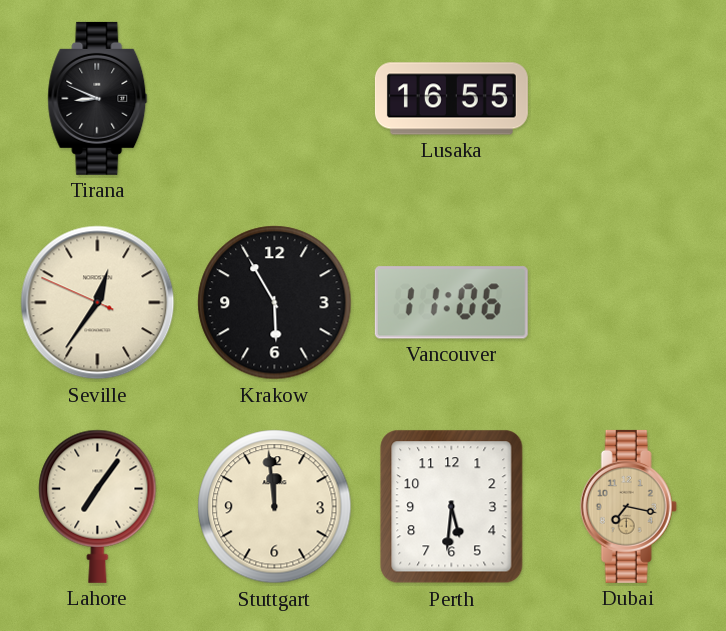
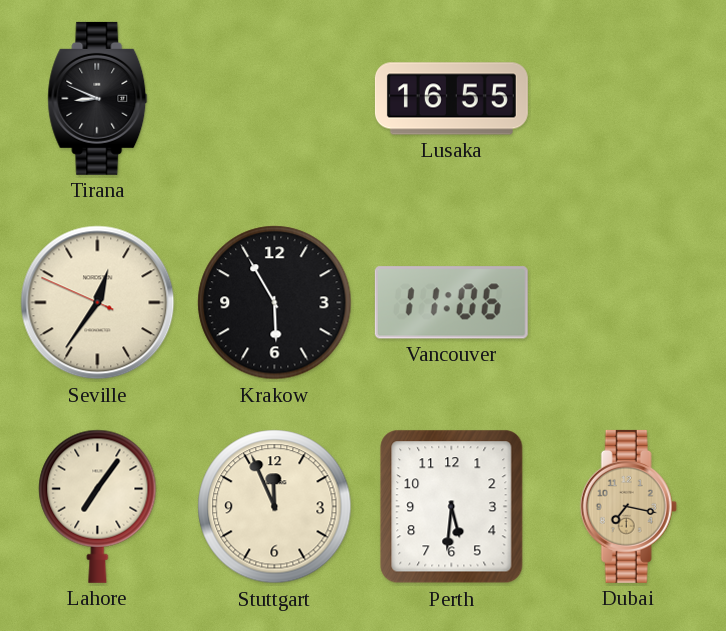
Stuttgart: 11:59 -> 11:56
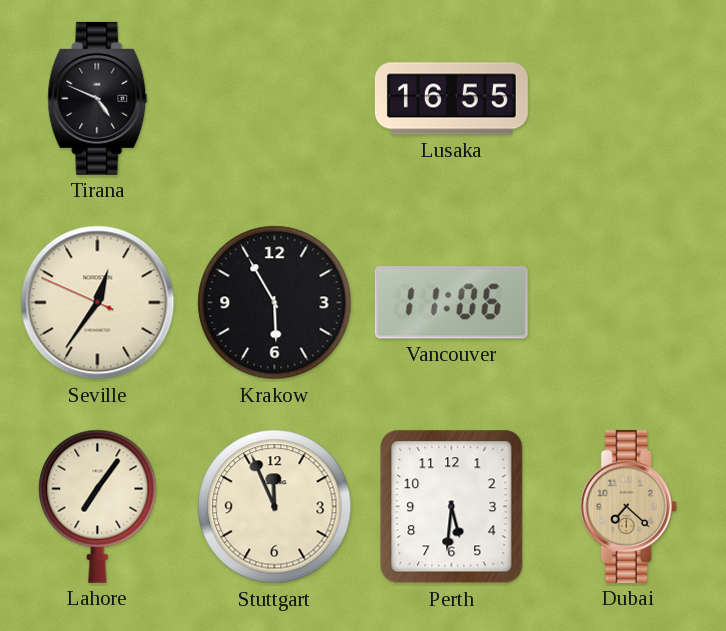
Tirana: 8:49 -> 4:49
Dubai: 7:17 -> 7:22
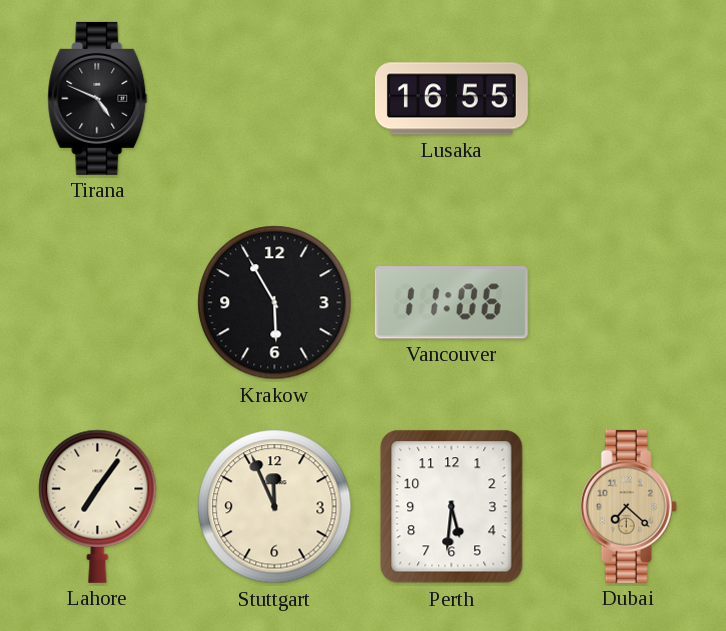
Seville: 12:35 -> none
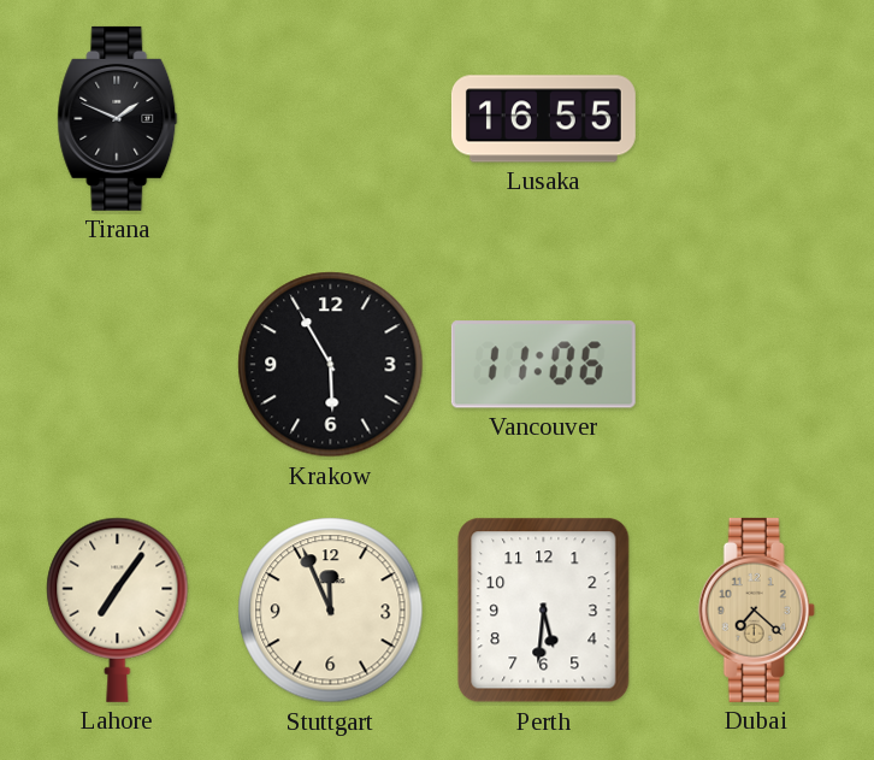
Tirana: 4:49 -> 1:49
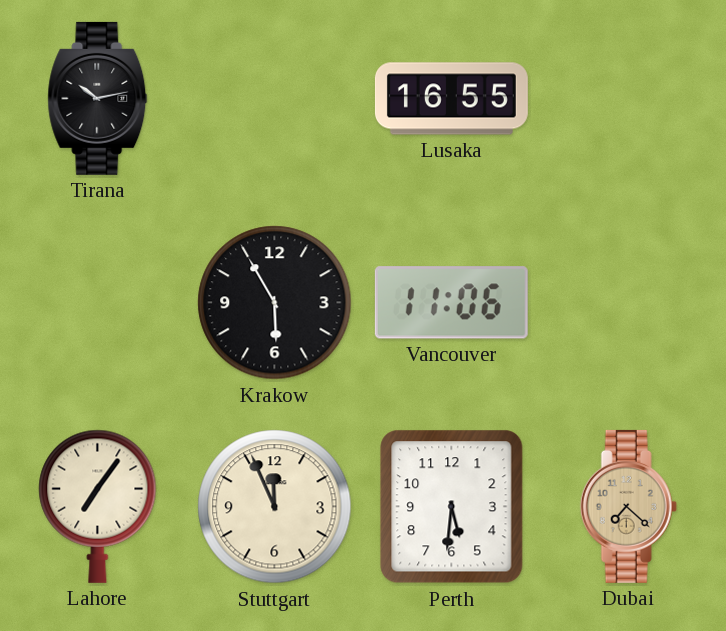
Tirana: 1:49 -> 10:13
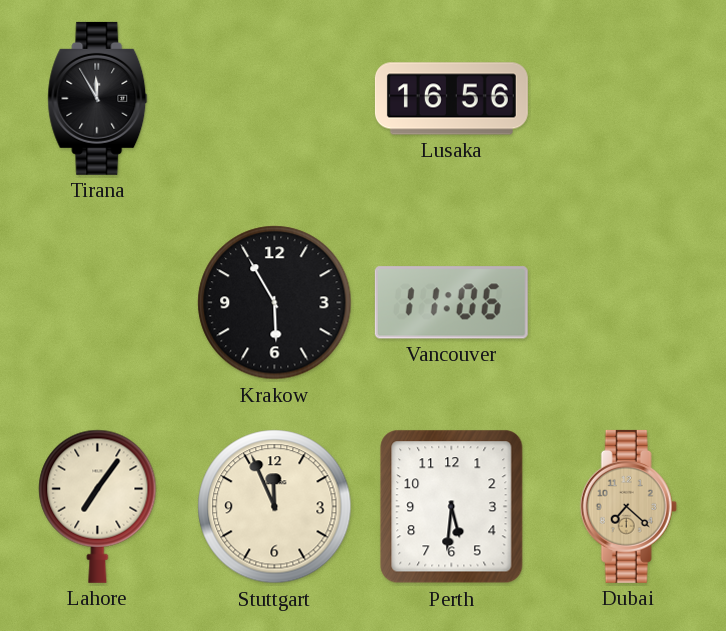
Tirana: 10:13 -> 11:55
Lusaka: 16:55 -> 16:56
